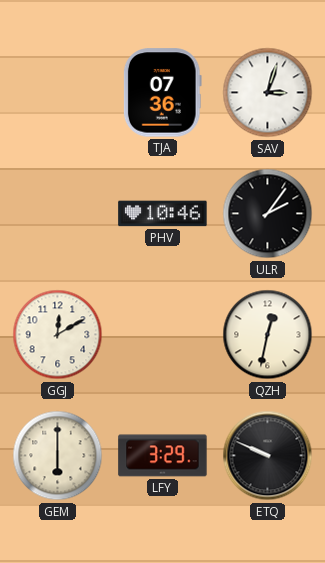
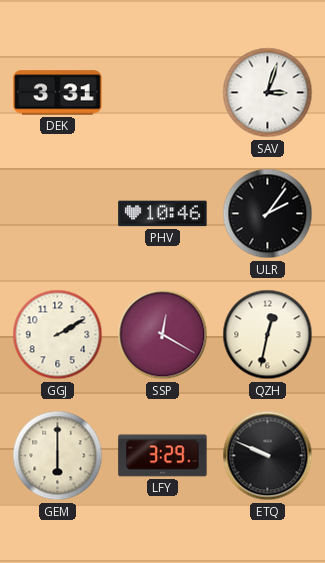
DEK: none -> 3:31
TJA: 07:36 -> none
GGJ: 12:10 -> 2:10
SSP: none -> 12:20
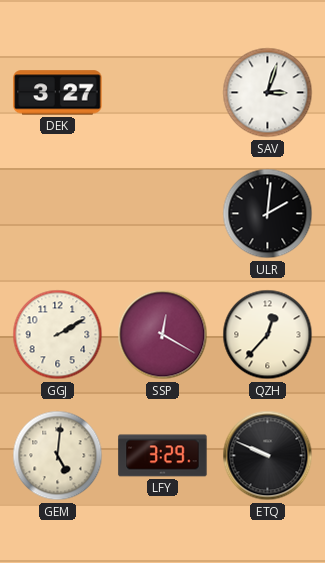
DEK: 3:31 -> 3:27
PHV: 10:46 -> none
ULR: 2:06 -> 2:01
QZH: 12:32 -> 12:37
GEM: 6:00 -> 5:01
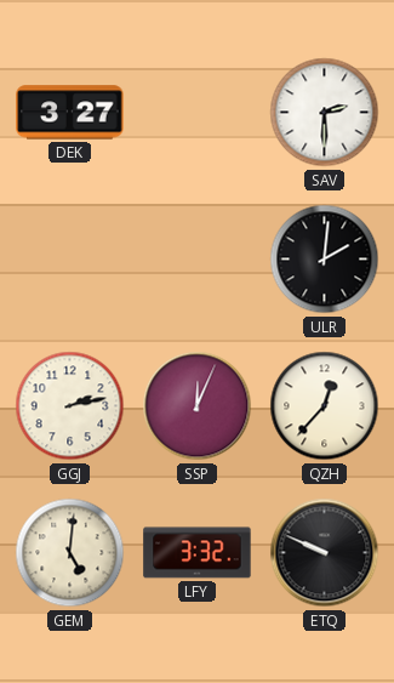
SAV: 3:03 -> 2:30
GGJ: 2:10 -> 2:13
SSP: 12:20 -> 12:04
LFY: 3:29 -> 3:32
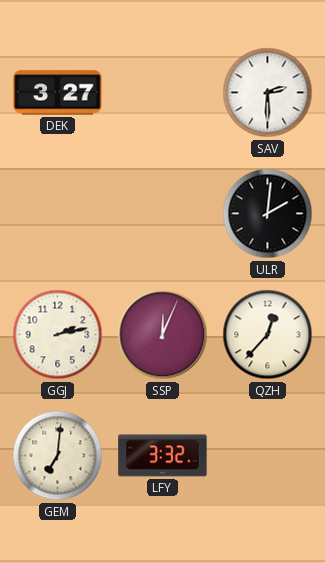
GEM: 5:01 -> 7:01
ETQ: 9:49 -> none
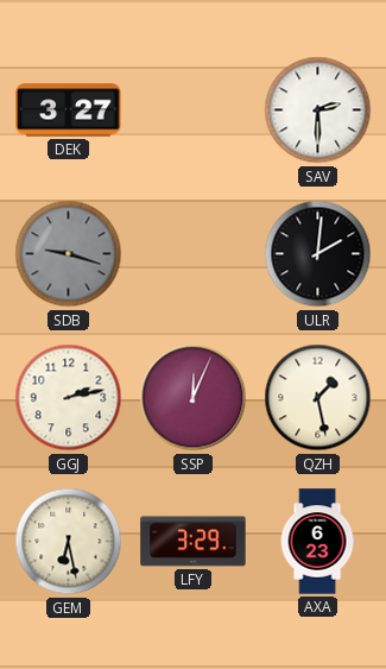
SDB: none -> 9:18
QZH: 12:37 -> 1:28
GEM: 7:01 -> 6:28
LFY: 3:32 -> 3:29
AXA: none -> 6:23
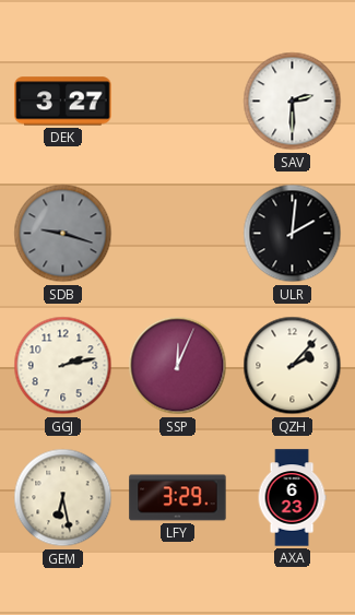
QZH: 1:28 -> 2:07
